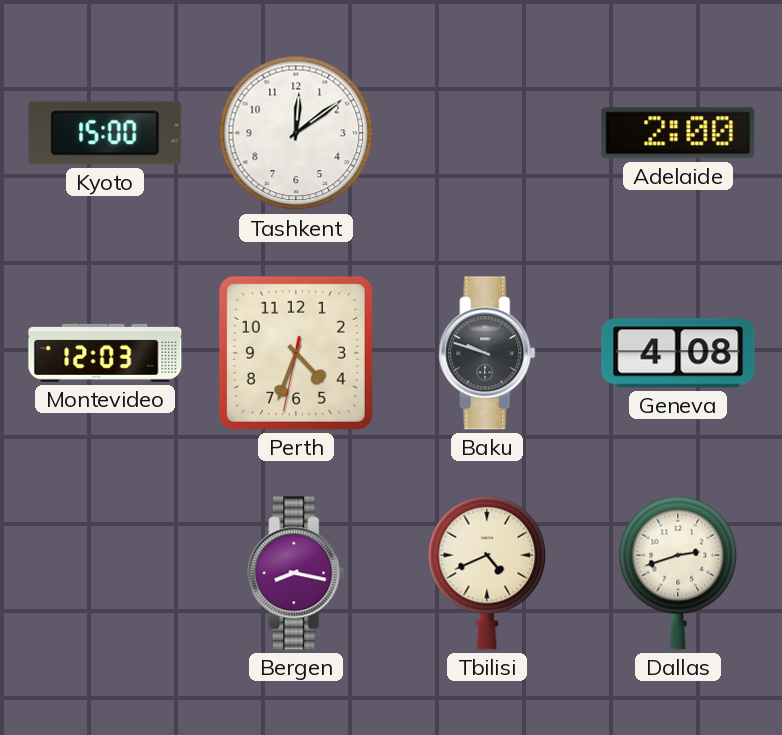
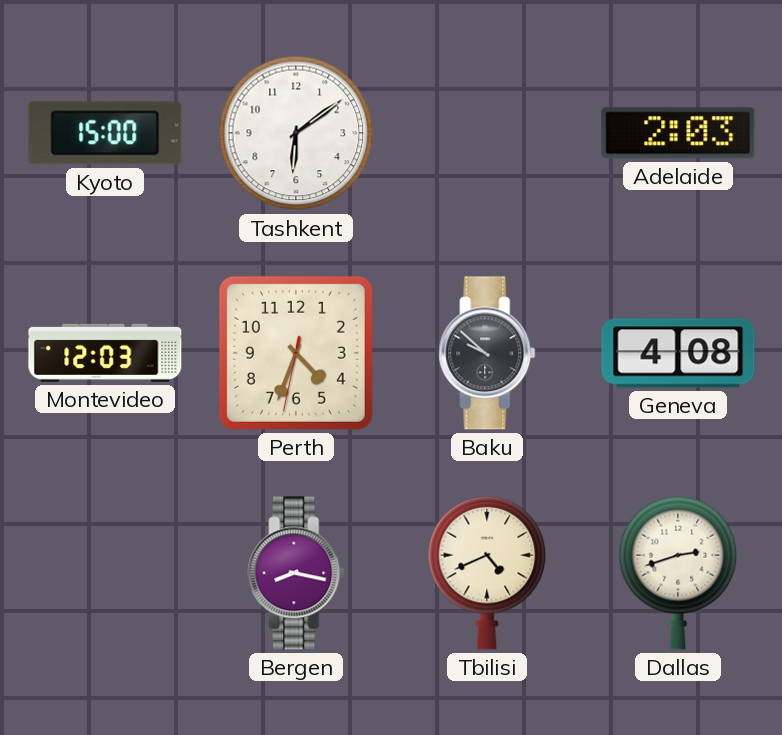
Tashkent: 12:09 -> 6:09
Adelaide: 2:00 -> 2:03
Baku: 9:48 -> 9:52
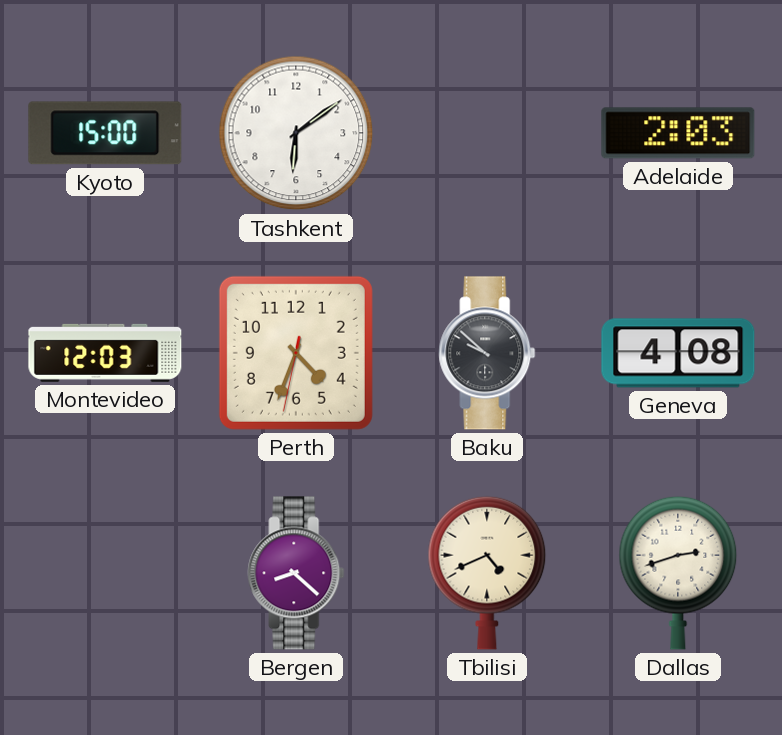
Bergen: 8:17 -> 8:22
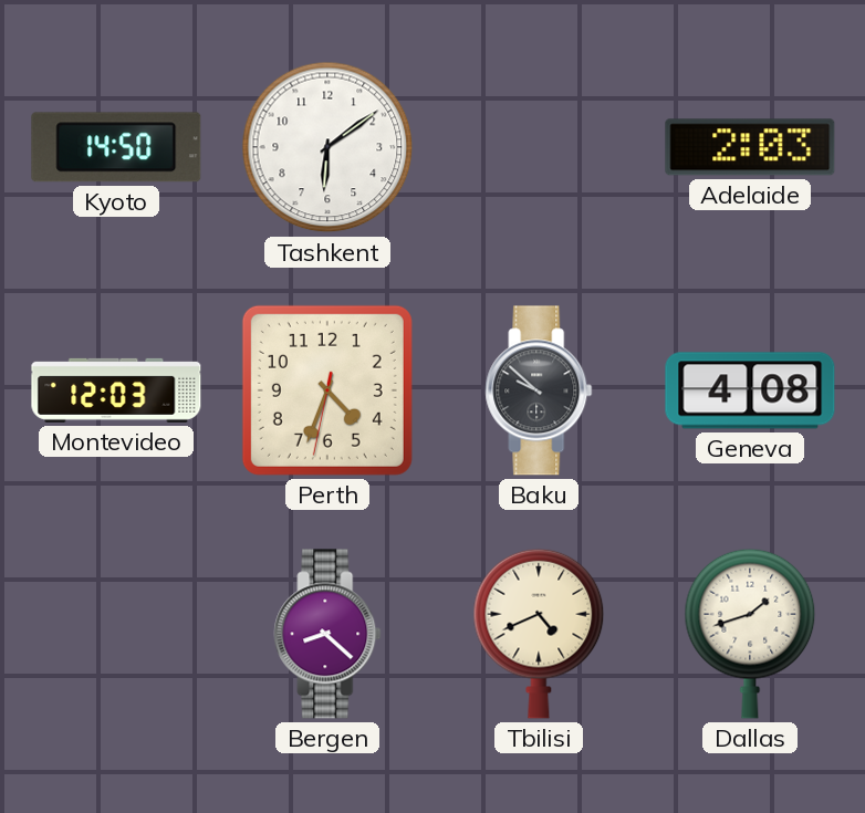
Kyoto: 15:00 -> 14:50
Dallas: 2:42 -> 1:42
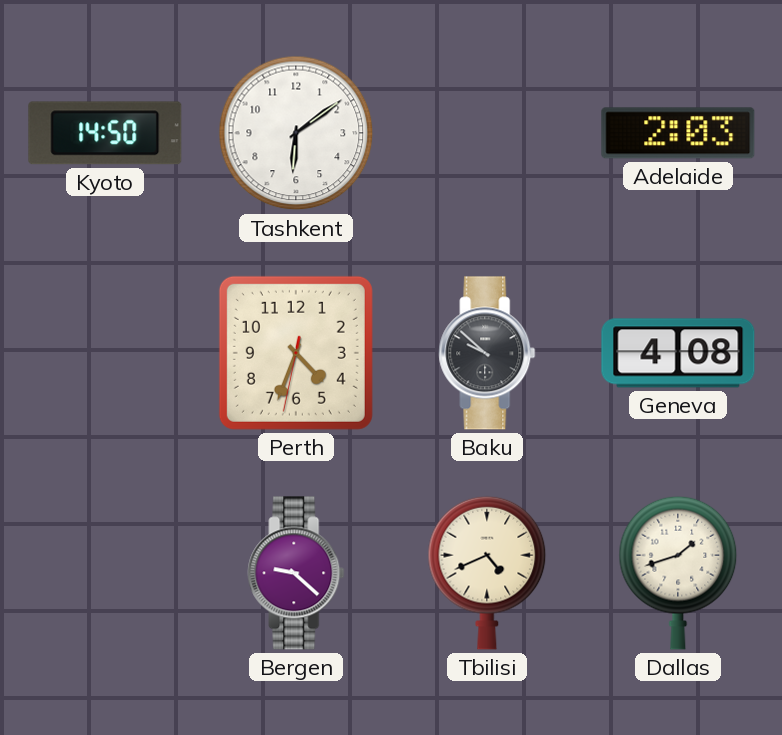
Montevideo: 12:03 -> none
Bergen: 8:22 -> 9:22
